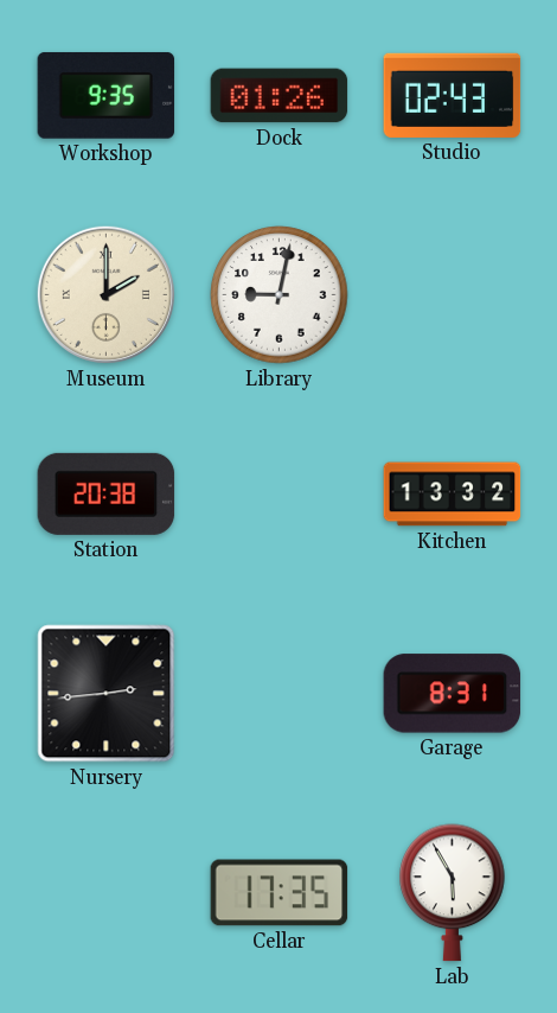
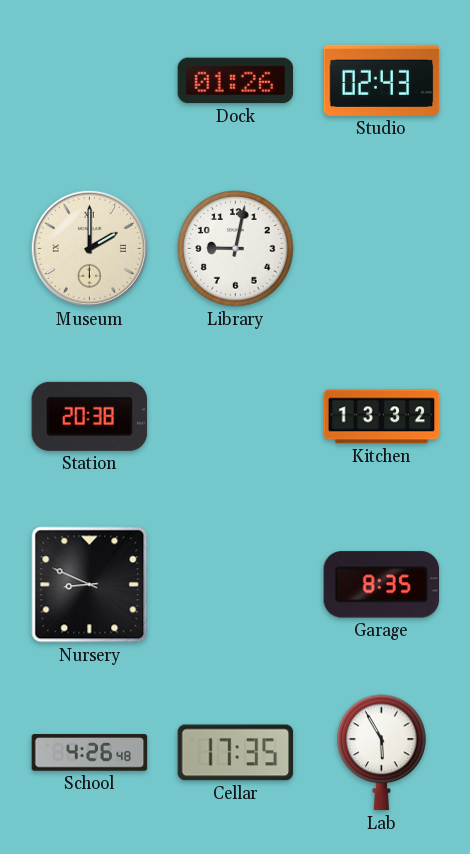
Workshop: 9:35 -> none
Nursery: 2:44 -> 8:49
Garage: 8:31 -> 8:35
School: none -> 4:26
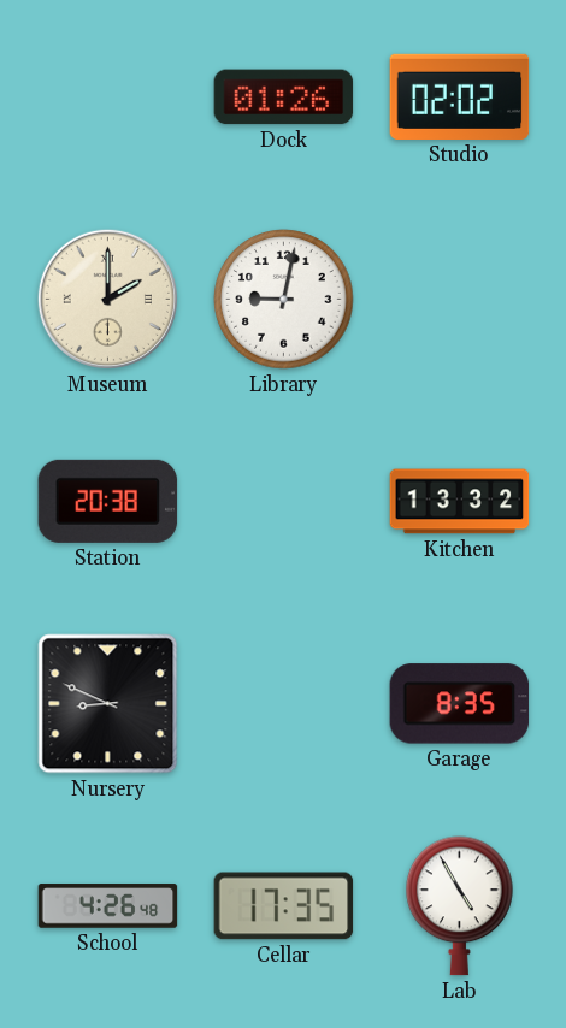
Studio: 02:43 -> 02:02
Lab: 5:55 -> 4:55
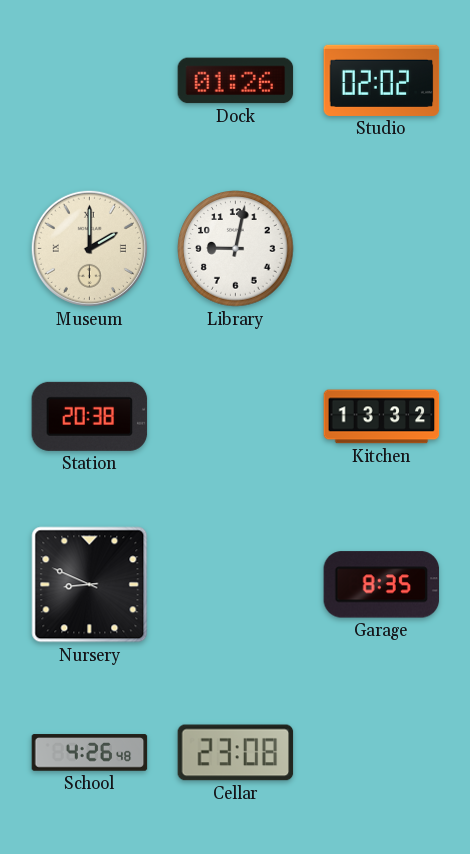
Cellar: 17:35 -> 23:08
Lab: 4:55 -> none
